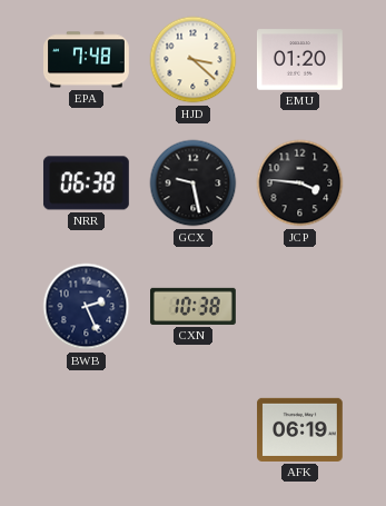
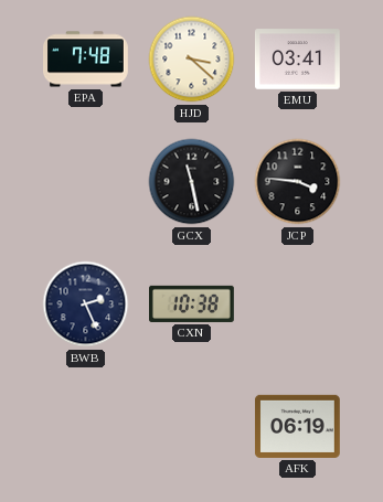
EMU: 01:20 -> 03:41
NRR: 06:38 -> none
GCX: 9:28 -> 11:28
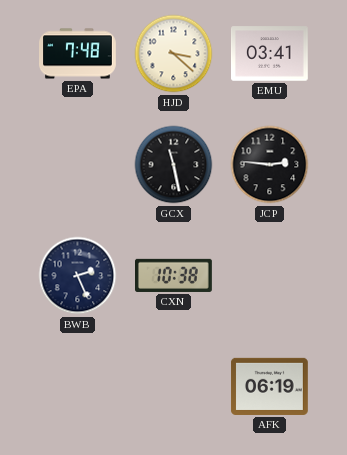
JCP: 3:46 -> 2:46
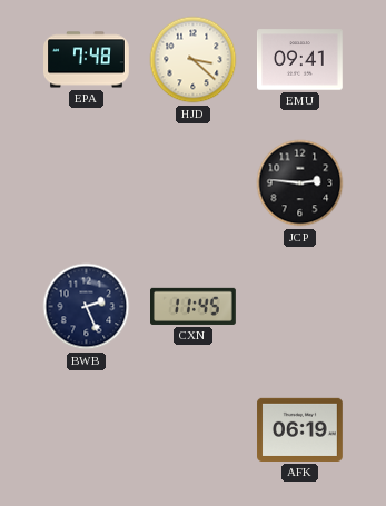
EMU: 03:41 -> 09:41
GCX: 11:28 -> none
CXN: 10:38 -> 11:45
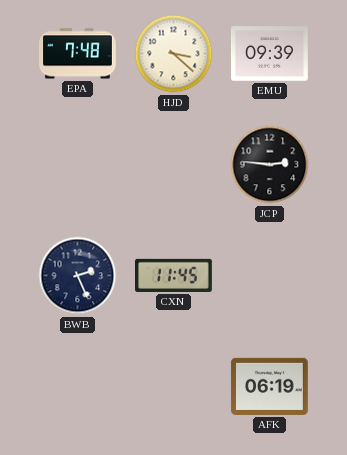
EMU: 09:41 -> 09:39
